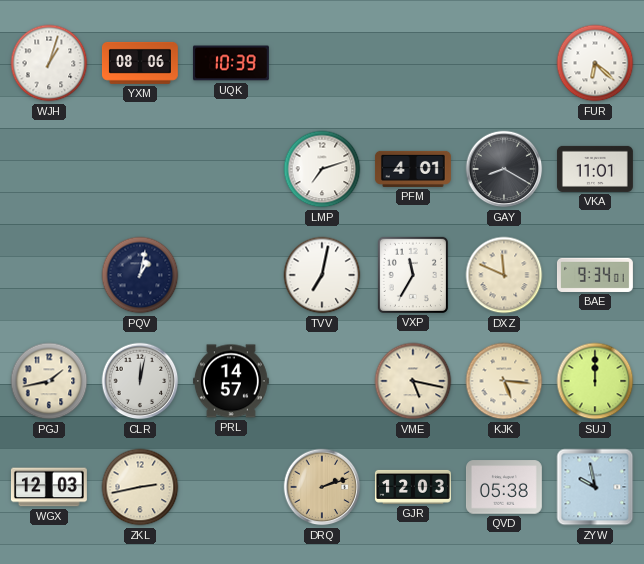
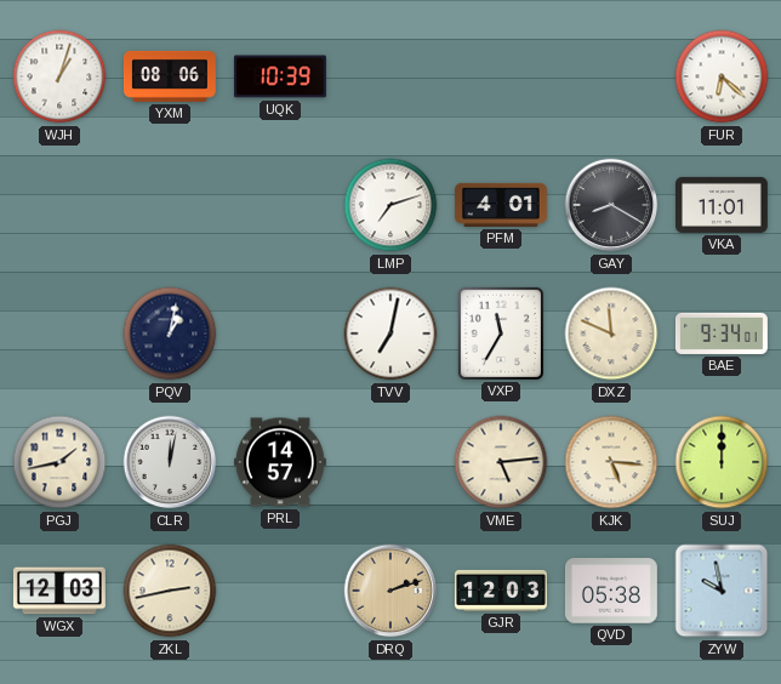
VME: 5:17 -> 5:14
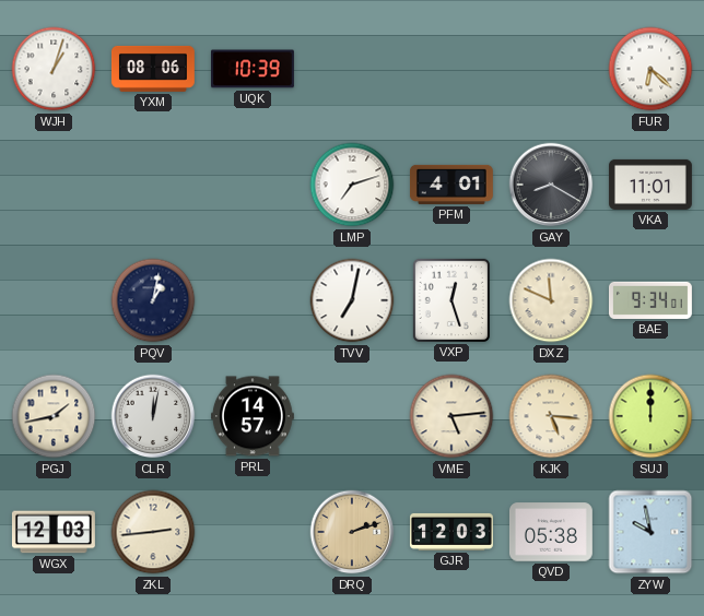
VXP: 11:35 -> 12:27
ZKL: 2:43 -> 2:44
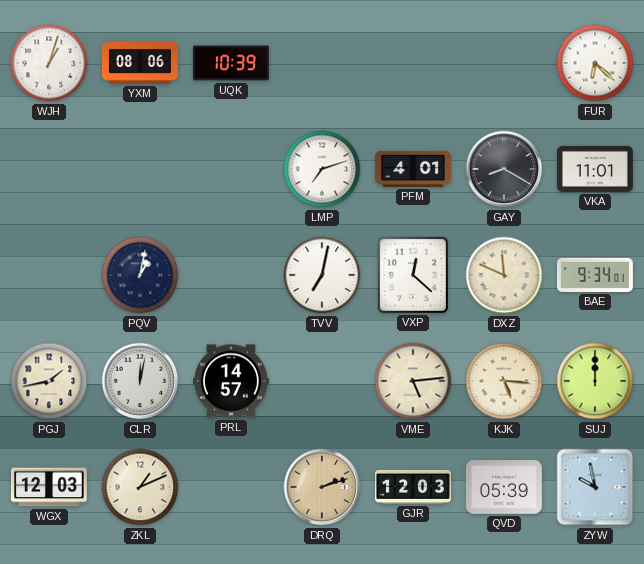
VXP: 12:27 -> 12:22
ZKL: 2:44 -> 1:11
QVD: 05:38 -> 05:39
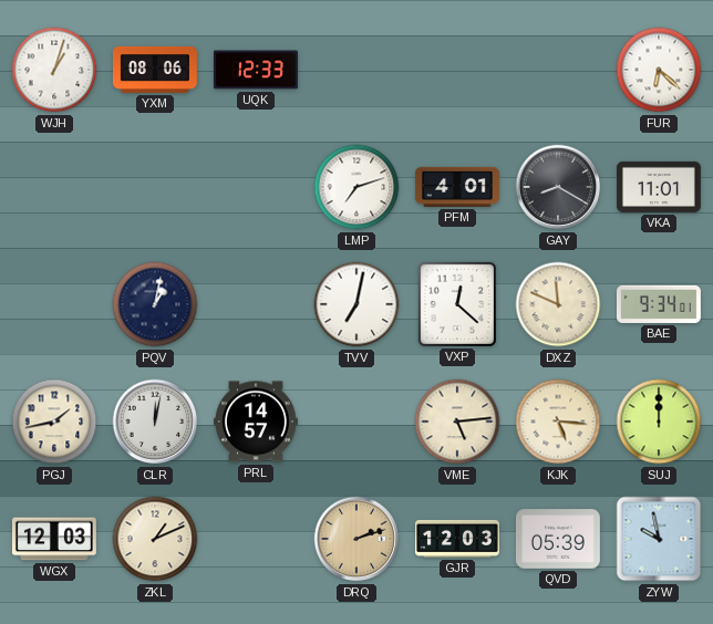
UQK: 10:39 -> 12:33
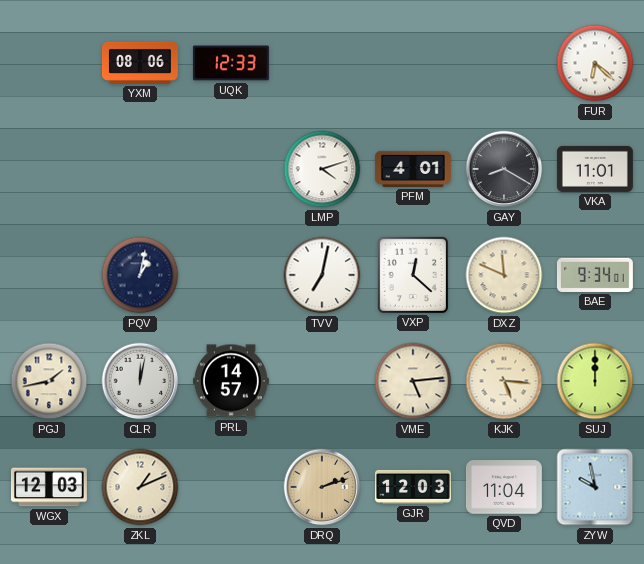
WJH: 1:03 -> none
LMP: 7:12 -> 4:12
QVD: 05:39 -> 11:04
